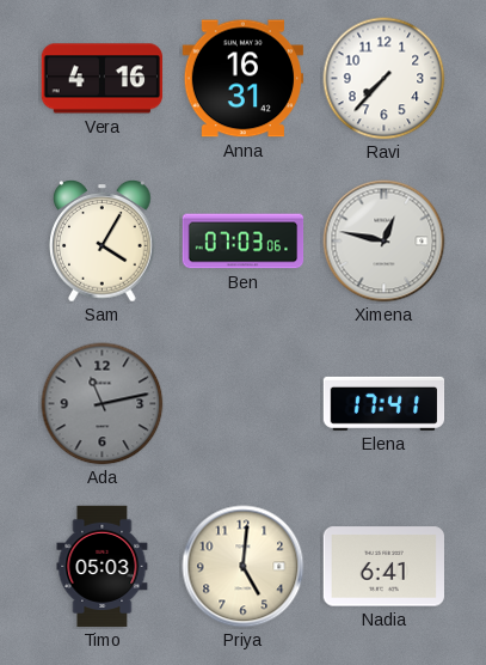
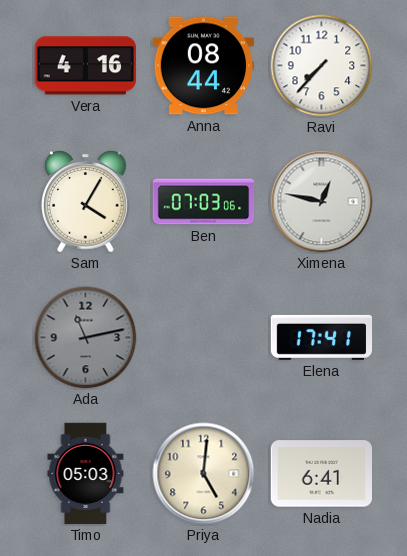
Anna: 16:31 -> 08:44
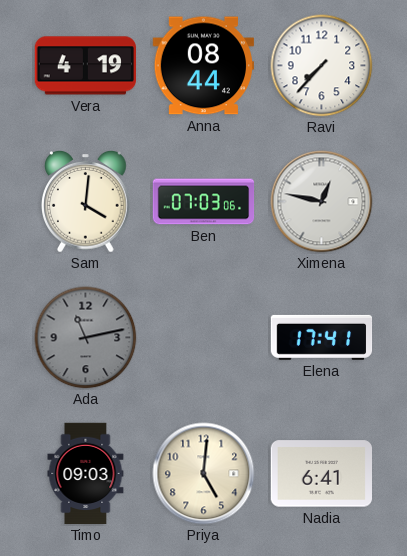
Vera: 4:16 -> 4:19
Sam: 4:05 -> 4:01
Timo: 05:03 -> 09:03
